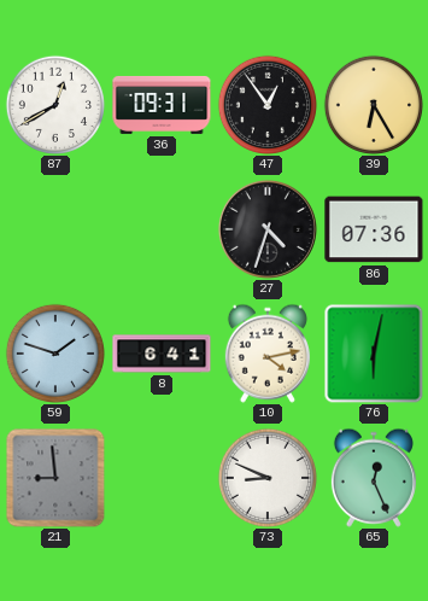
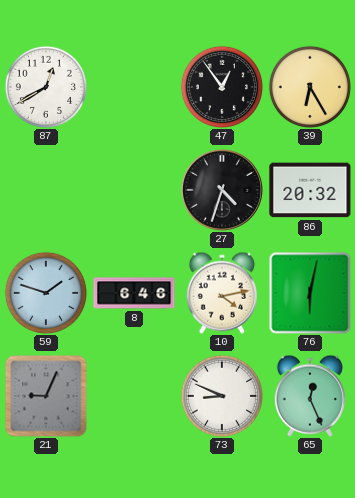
36: 09:31 -> none
86: 07:36 -> 20:32
8: 6:41 -> 6:46
21: 8:59 -> 9:04
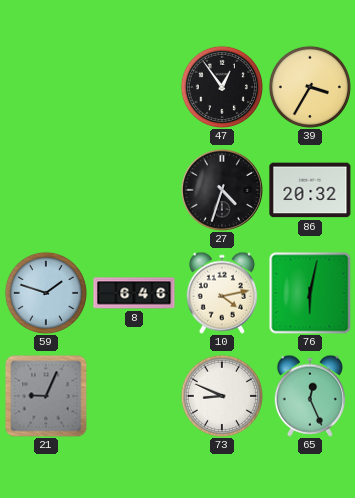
87: 12:40 -> none
39: 6:25 -> 3:35
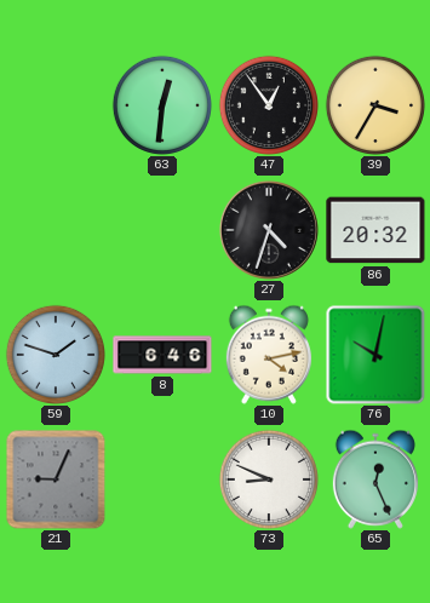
63: none -> 12:31
76: 6:02 -> 10:02
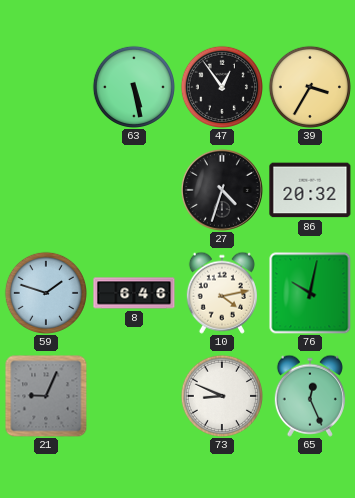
63: 12:31 -> 5:28
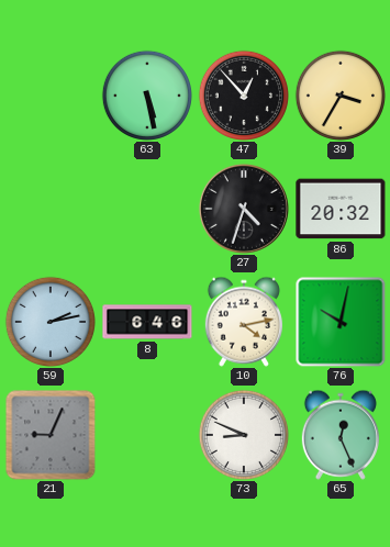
47: 12:54 -> 12:53
59: 1:48 -> 2:13
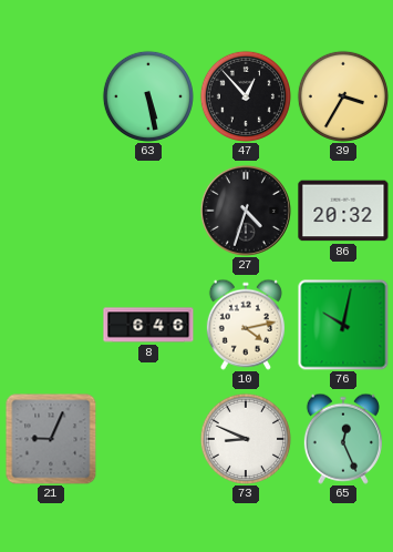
59: 2:13 -> none
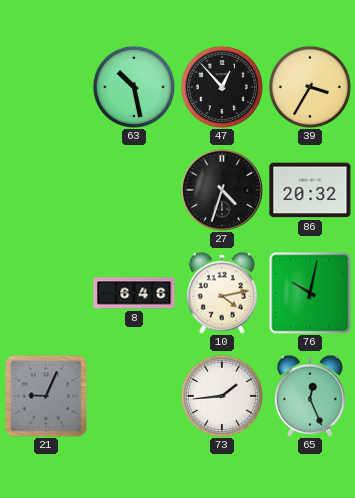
63: 5:28 -> 10:28
73: 8:49 -> 1:44
